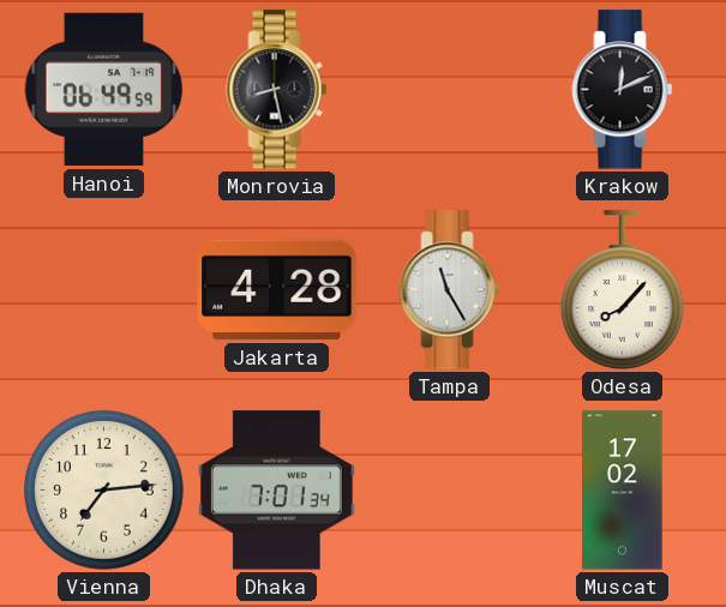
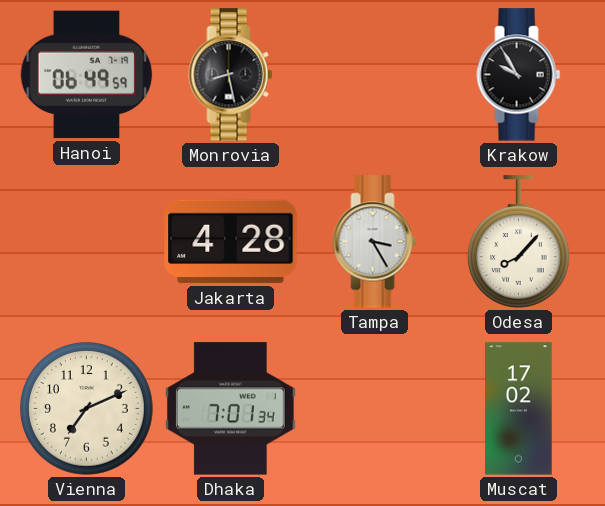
Krakow: 12:11 -> 9:55
Tampa: 11:25 -> 3:25
Vienna: 7:14 -> 7:11
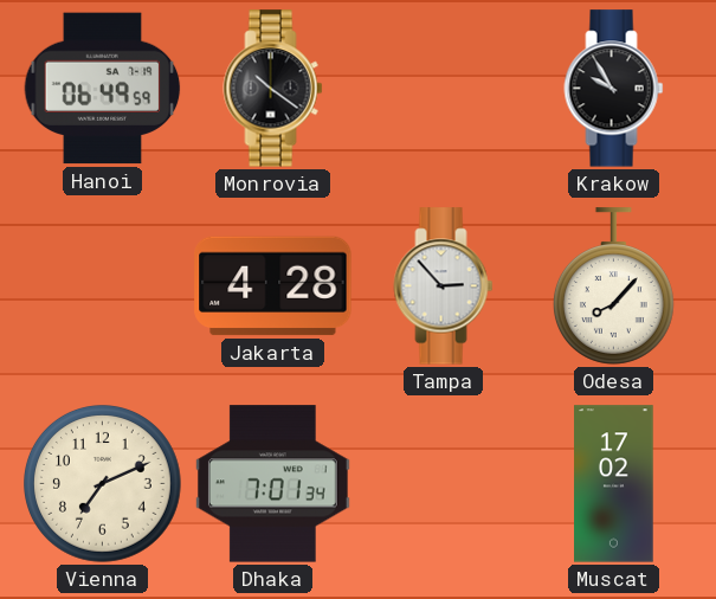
Monrovia: 8:28 -> 10:21
Tampa: 3:25 -> 2:53
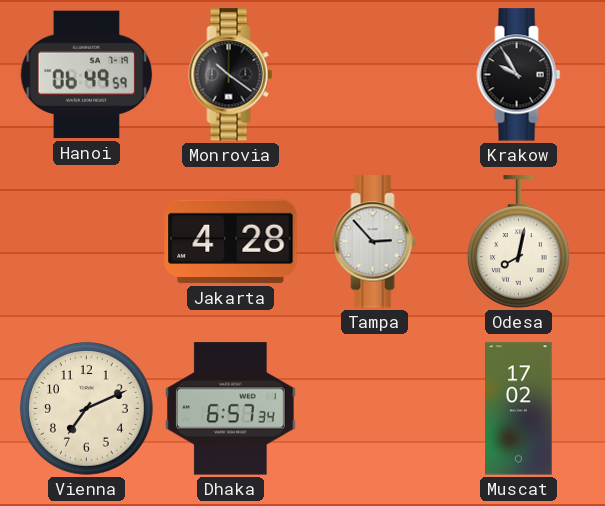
Odesa: 8:07 -> 8:02
Dhaka: 7:01 -> 6:57
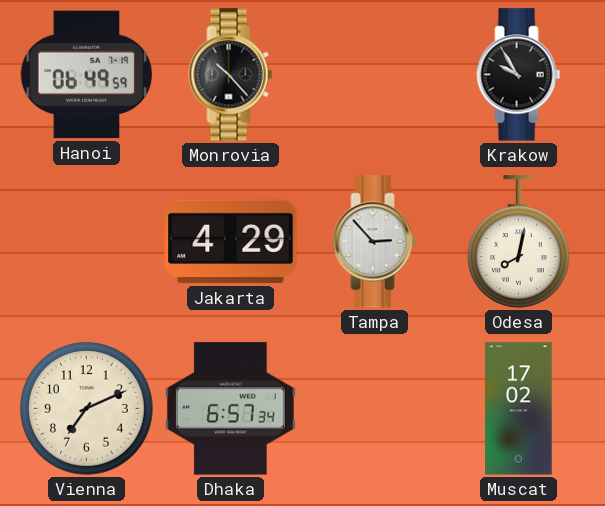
Monrovia: 10:21 -> 10:23
Jakarta: 4:28 -> 4:29
